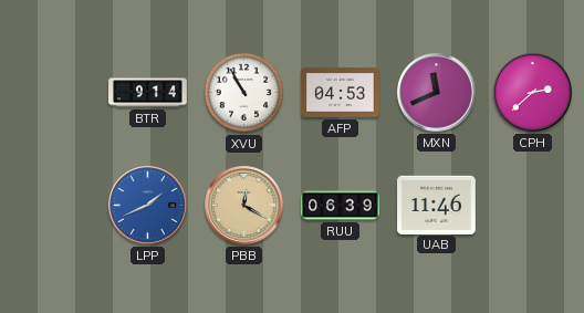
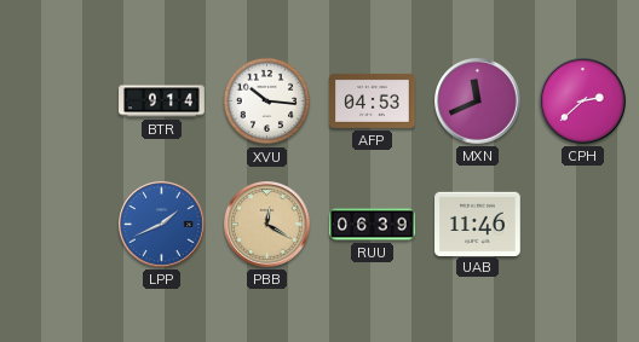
XVU: 10:55 -> 10:16
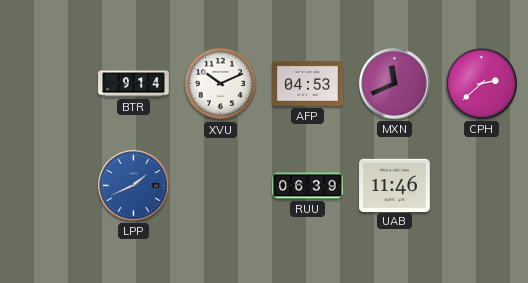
XVU: 10:16 -> 10:11
PBB: 12:20 -> none
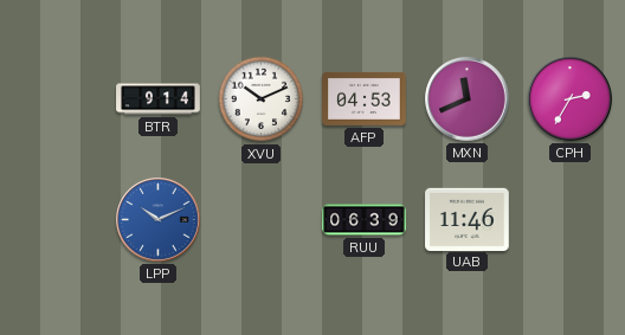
CPH: 2:38 -> 2:35
LPP: 1:41 -> 10:11
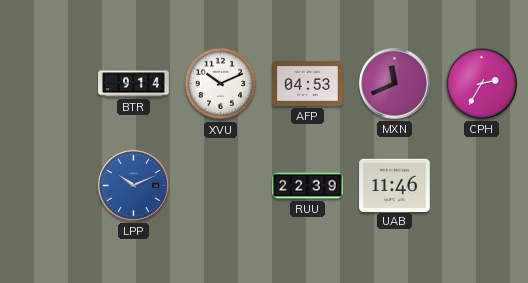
RUU: 06:39 -> 22:39
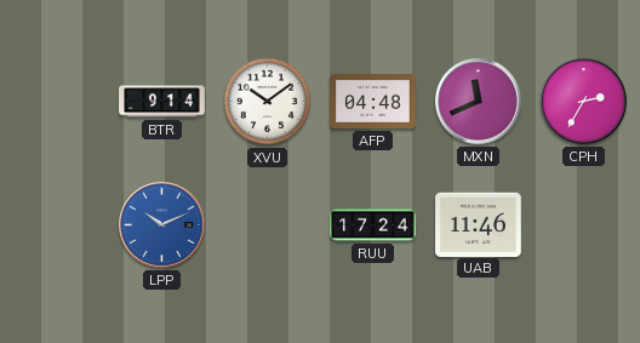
XVU: 10:11 -> 10:09
AFP: 04:53 -> 04:48
RUU: 22:39 -> 17:24
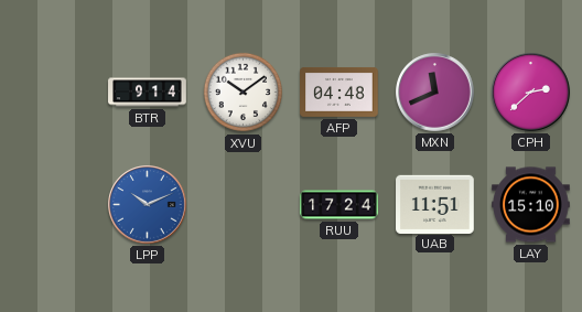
CPH: 2:35 -> 2:38
UAB: 11:46 -> 11:51
LAY: none -> 15:10
